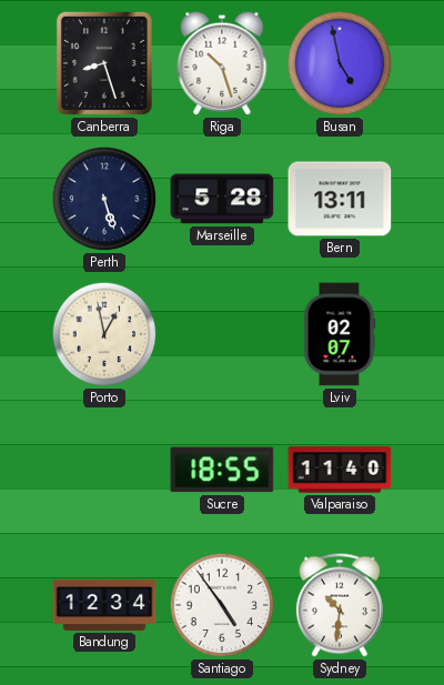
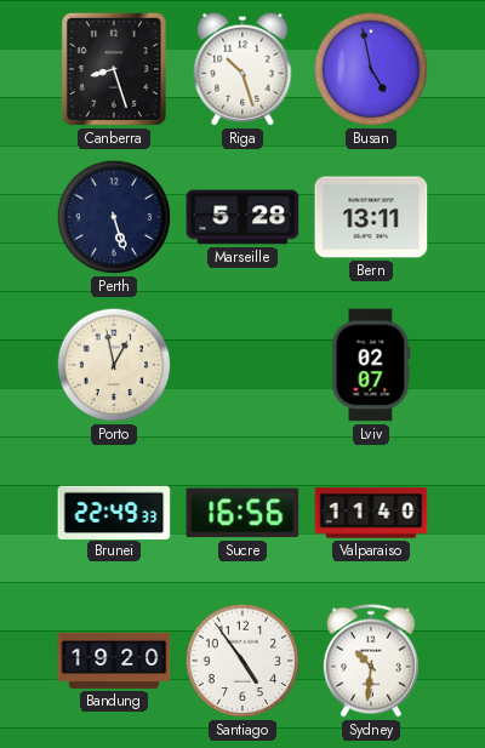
Brunei: none -> 22:49
Sucre: 18:55 -> 16:56
Bandung: 12:34 -> 19:20
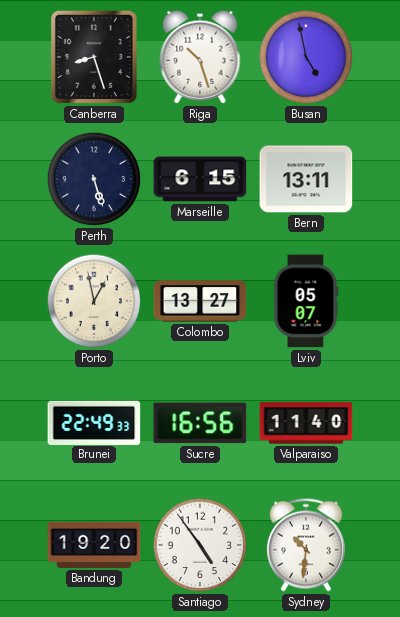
Marseille: 5:28 -> 6:15
Colombo: none -> 13:27
Lviv: 02:07 -> 05:07
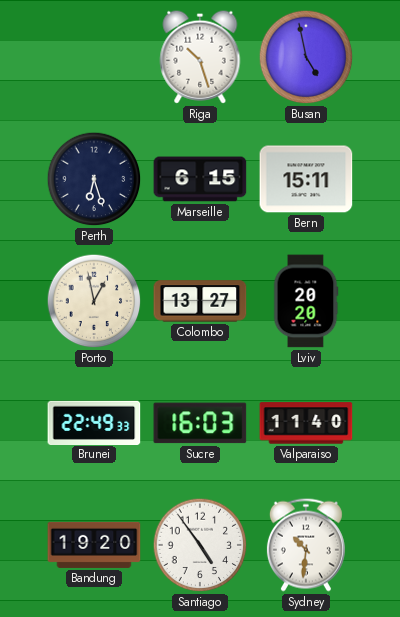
Canberra: 8:27 -> none
Perth: 5:27 -> 6:27
Bern: 13:11 -> 15:11
Lviv: 05:07 -> 20:20
Sucre: 16:56 -> 16:03
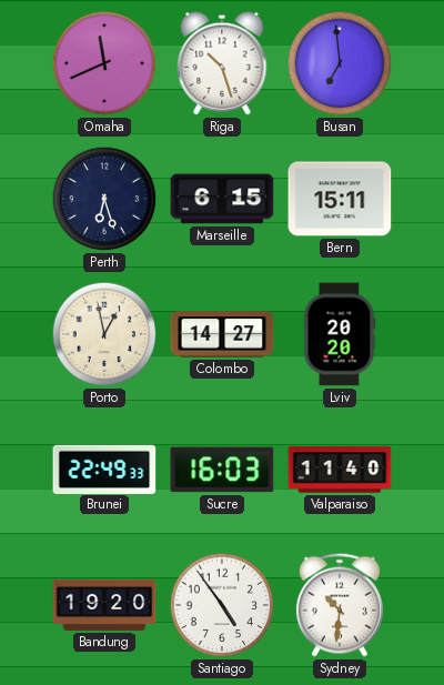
Omaha: none -> 11:41
Busan: 4:58 -> 6:59
Colombo: 13:27 -> 14:27
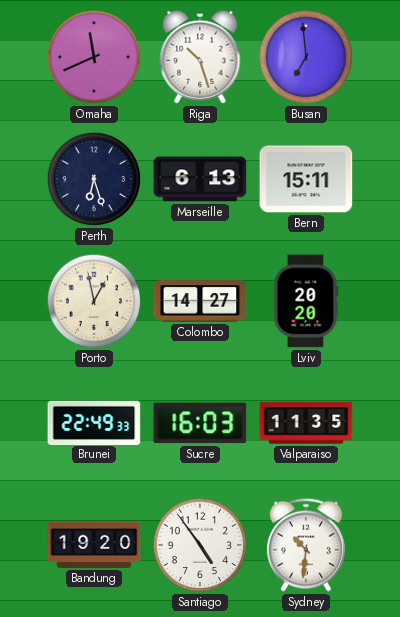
Marseille: 6:15 -> 6:13
Valparaiso: 11:40 -> 11:35
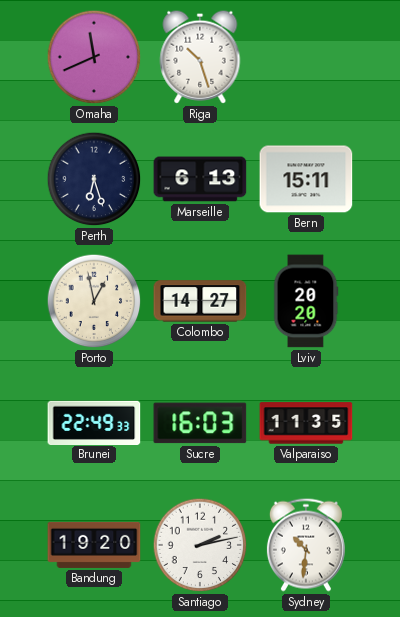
Busan: 6:59 -> none
Santiago: 4:54 -> 2:13
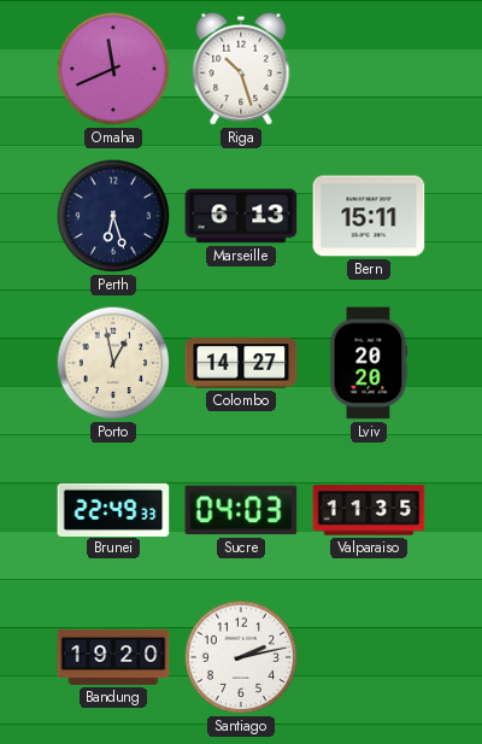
Sucre: 16:03 -> 04:03
Sydney: 10:31 -> none
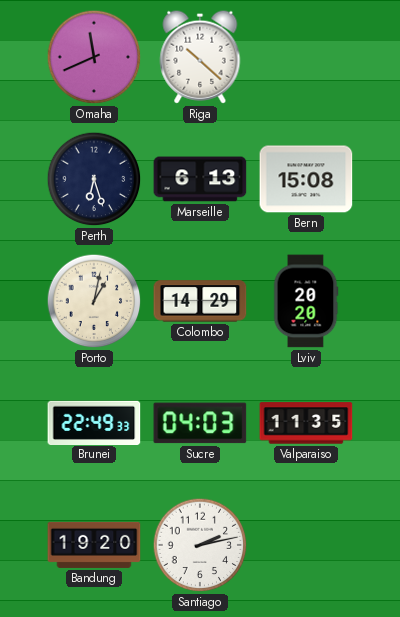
Riga: 10:27 -> 10:22
Bern: 15:11 -> 15:08
Porto: 12:58 -> 1:02
Colombo: 14:27 -> 14:29
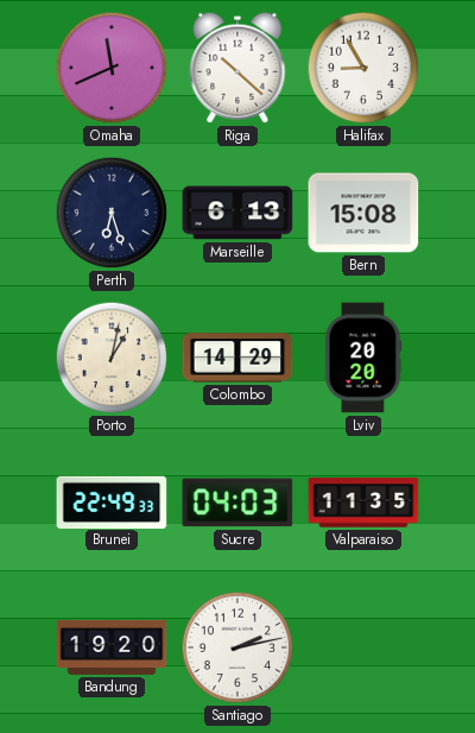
Halifax: none -> 8:55
